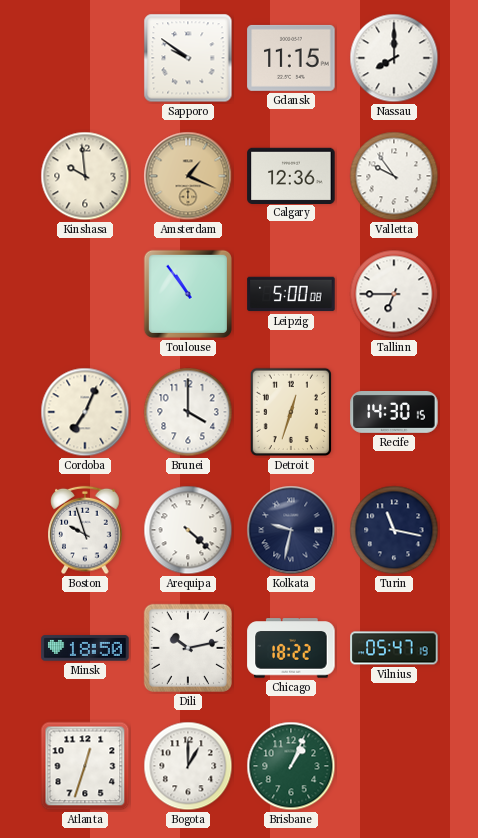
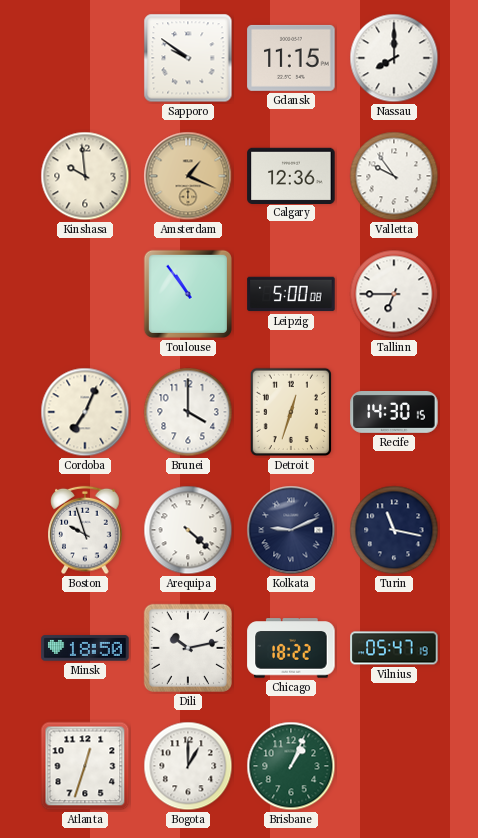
Kolkata: 9:32 -> 9:11
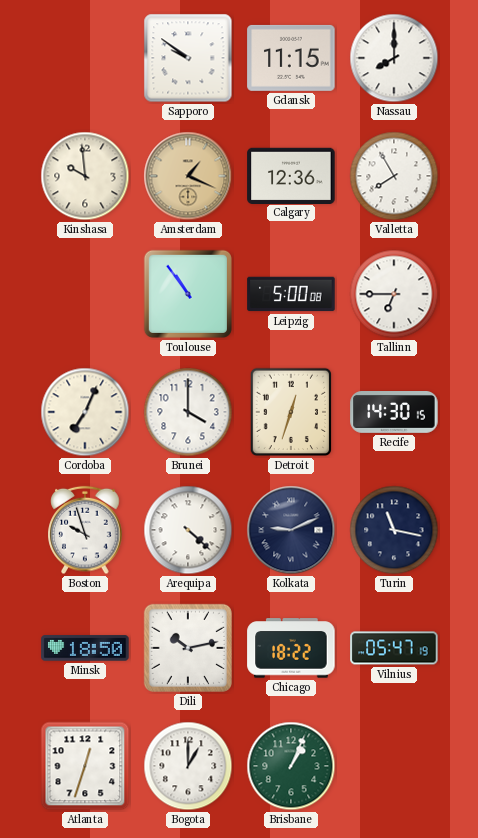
Valletta: 9:54 -> 7:55
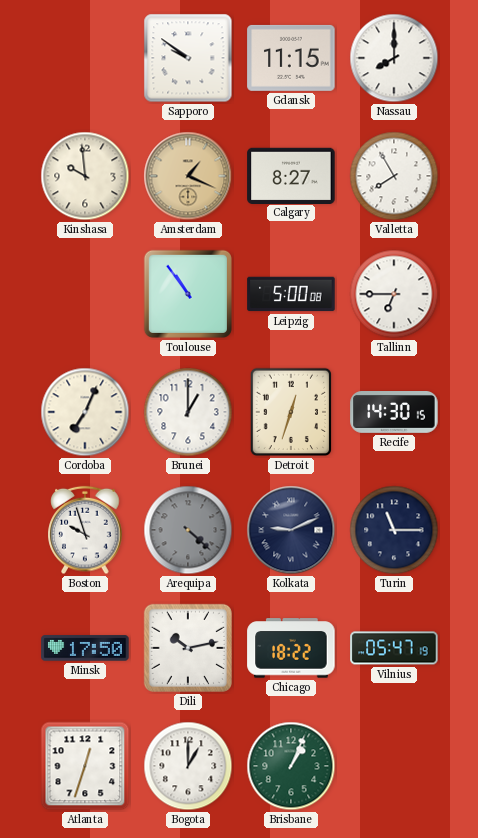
Calgary: 12:36 -> 8:27
Brunei: 4:00 -> 1:00
Arequipa dial: white -> grey
Turin: 11:17 -> 11:15
Minsk: 18:50 -> 17:50
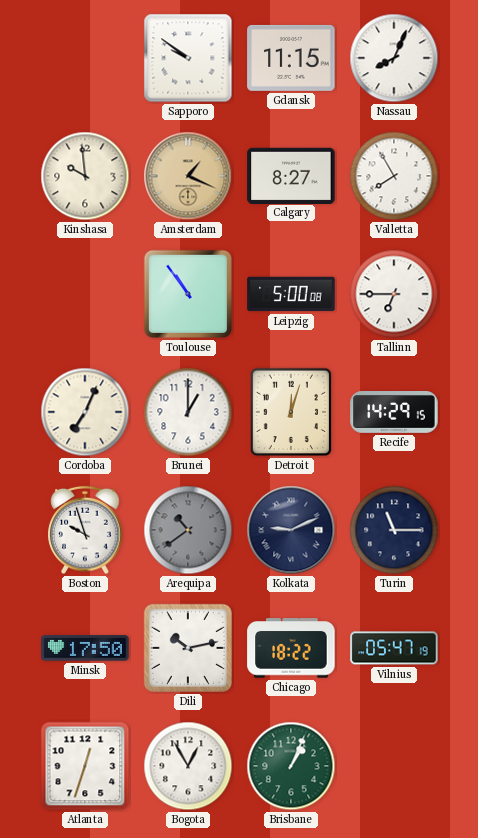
Nassau: 8:00 -> 8:04
Detroit: 12:33 -> 12:03
Recife: 14:30 -> 14:29
Arequipa: 4:22 -> 10:39
Bogota: 1:00 -> 12:55
